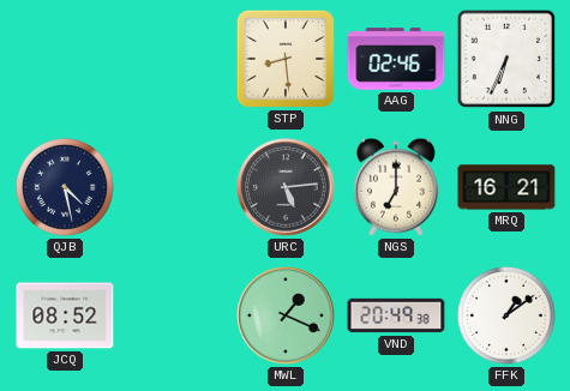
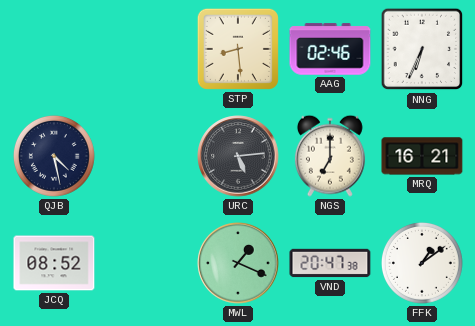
VND: 20:49 -> 20:47
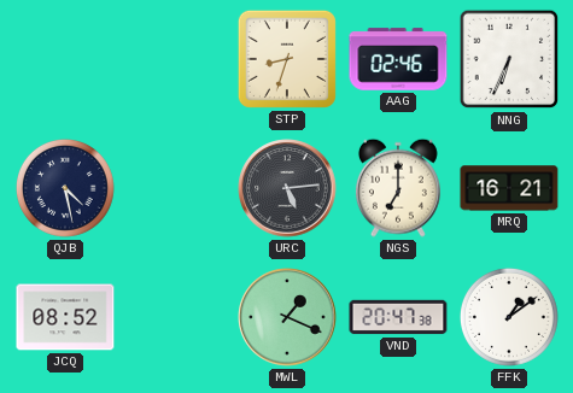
STP: 8:29 -> 8:33
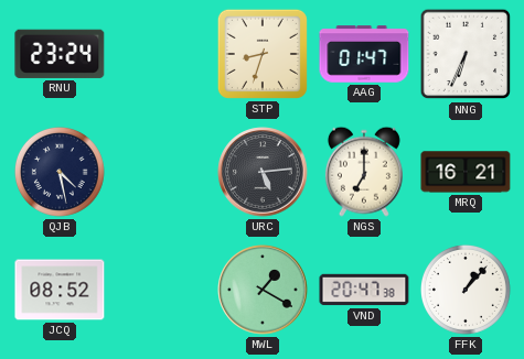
RNU: none -> 23:24
AAG: 02:46 -> 01:47
MWL: 1:19 -> 1:20
FFK: 1:09 -> 1:07
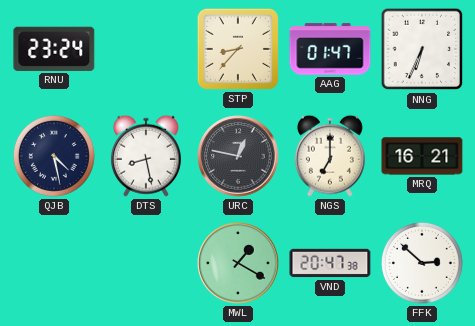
STP: 8:33 -> 8:37
DTS: none -> 8:28
URC: 5:14 -> 12:47
JCQ: 08:52 -> none
FFK: 1:07 -> 2:52
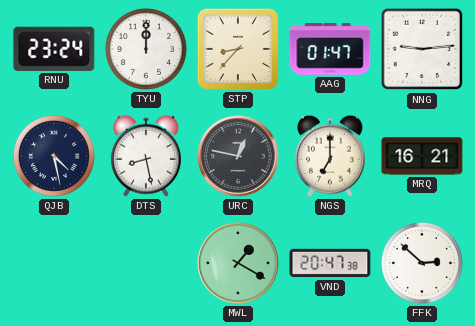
TYU: none -> 12:00
NNG: 6:34 -> 9:14
